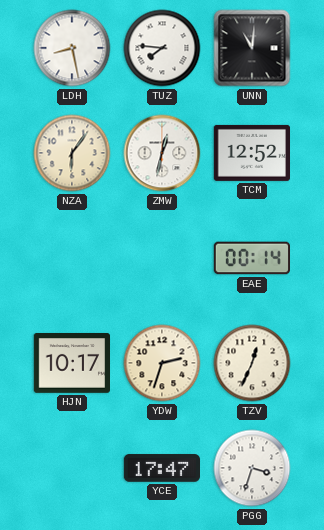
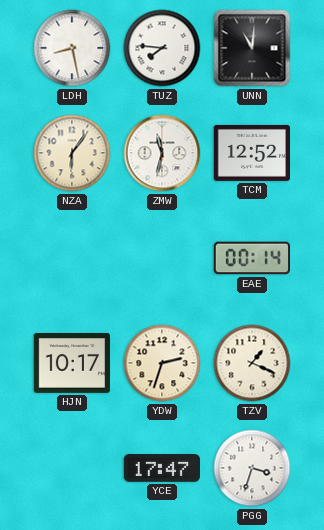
ZMW: 12:32 -> 11:32
TZV: 12:34 -> 1:19
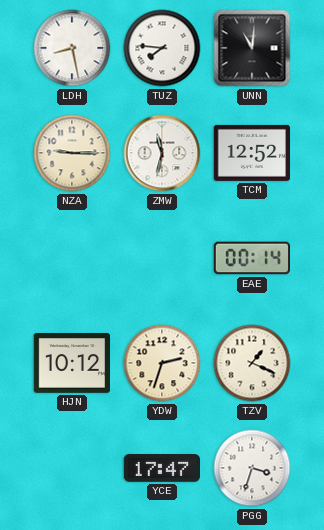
NZA: 6:06 -> 9:15
HJN: 10:17 -> 10:12
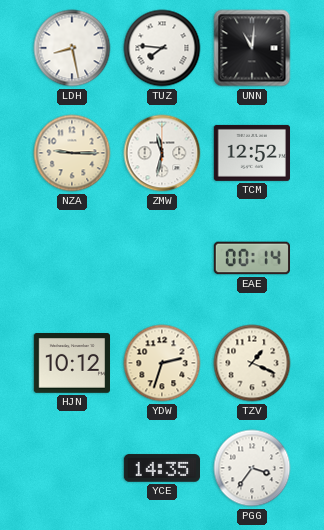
YCE: 17:47 -> 14:35
PGG: 3:33 -> 3:36
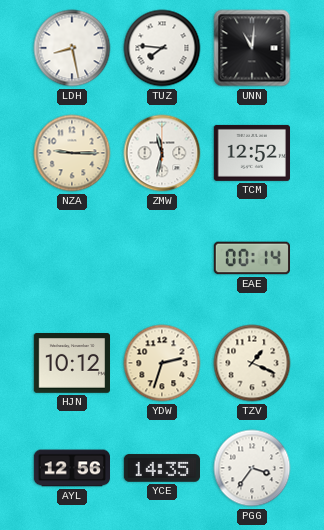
AYL: none -> 12:56
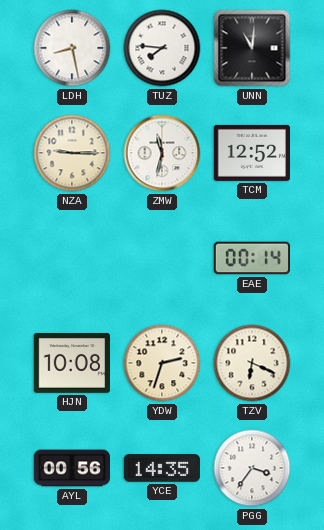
HJN: 10:12 -> 10:08
TZV: 1:19 -> 6:19
AYL: 12:56 -> 00:56
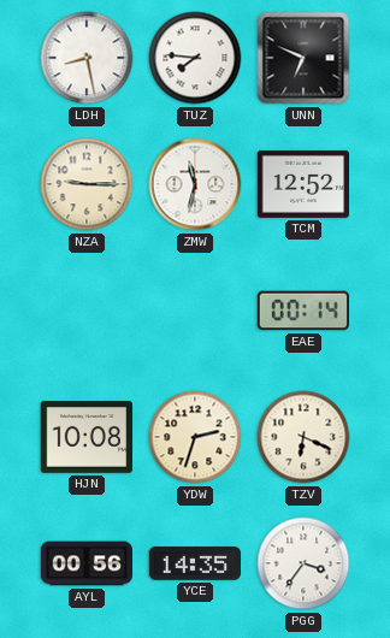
UNN: 11:01 -> 6:49
